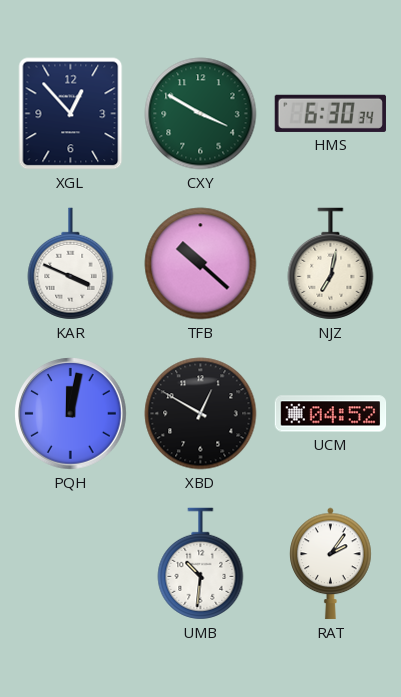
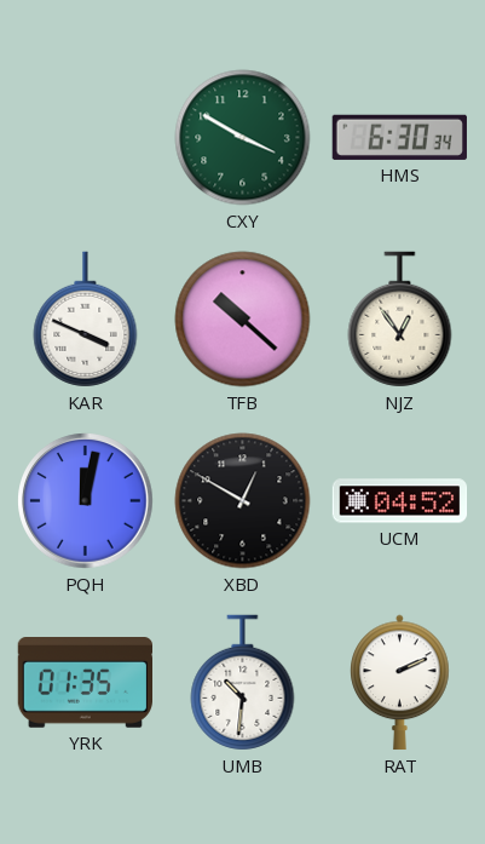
XGL: 12:53 -> none
NJZ: 7:02 -> 12:54
YRK: none -> 01:35
RAT: 2:06 -> 2:11
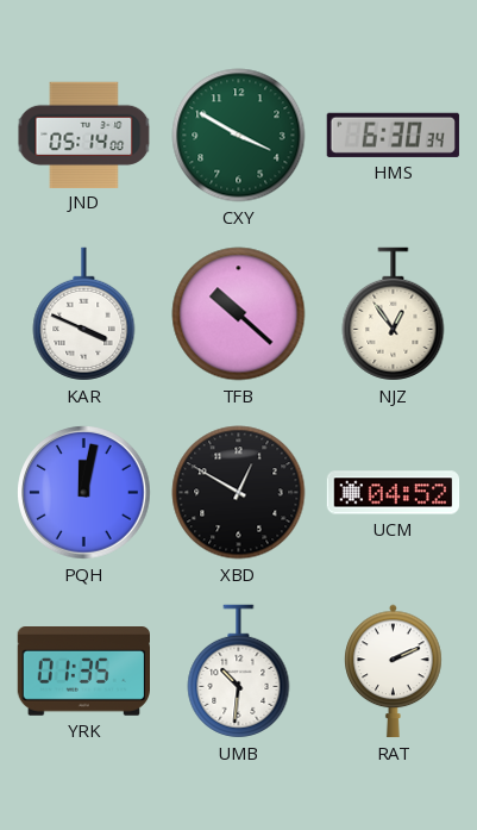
JND: none -> 05:14
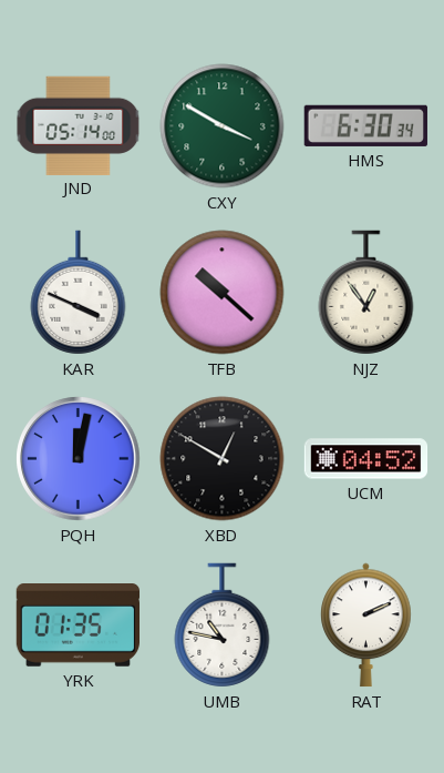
UMB: 10:31 -> 10:47
